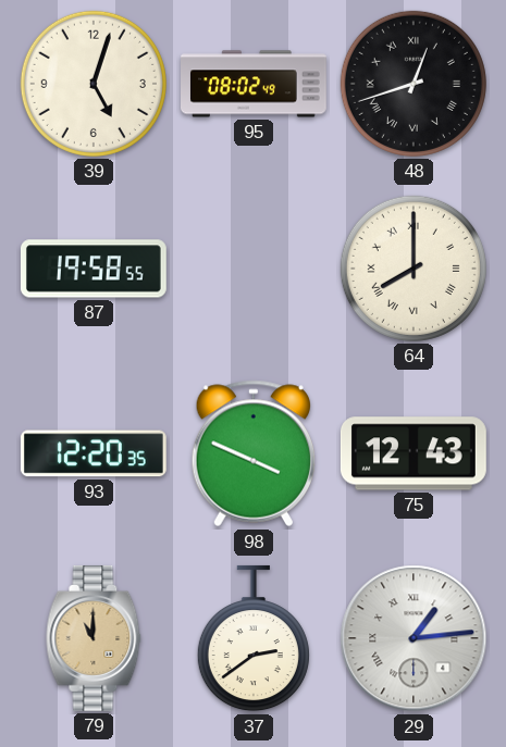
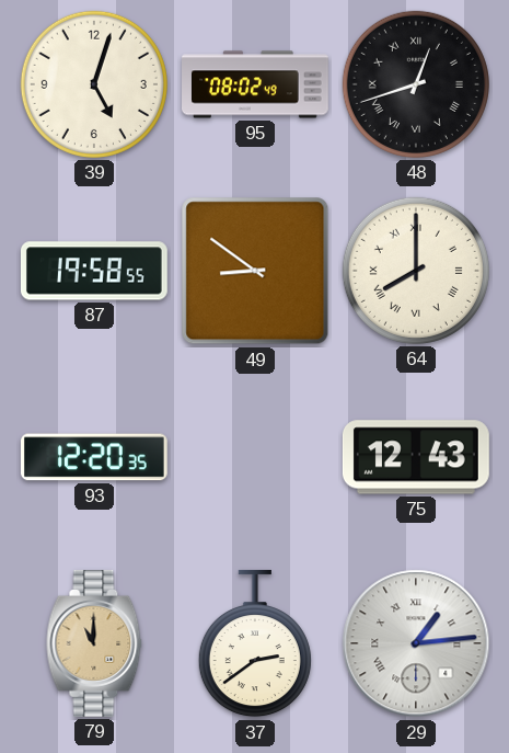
49: none -> 8:51
98: 3:49 -> none
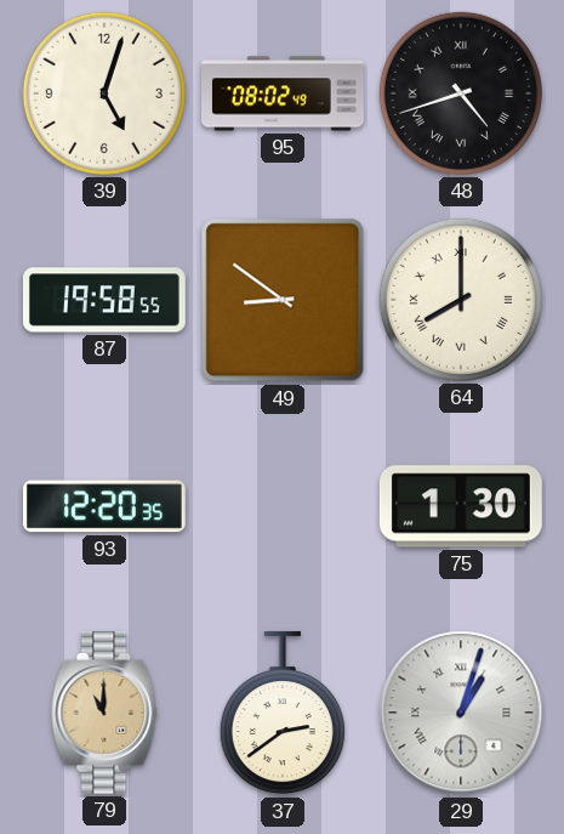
48: 12:42 -> 4:42
75: 12:43 -> 1:30
29: 1:14 -> 1:03
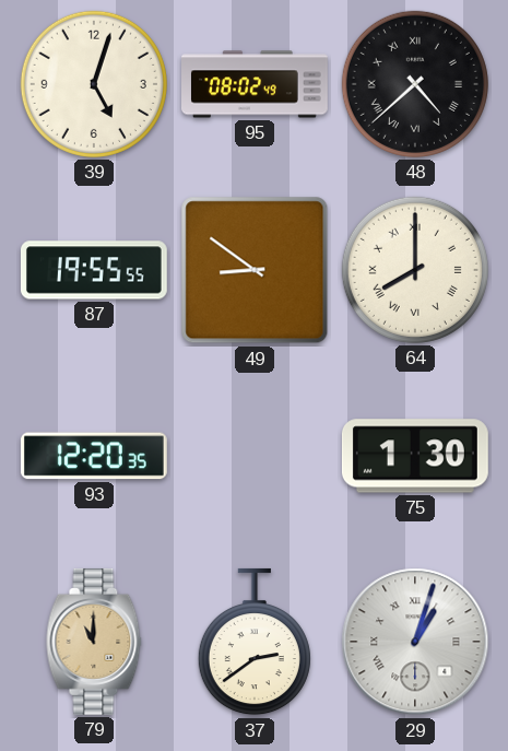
48: 4:42 -> 4:38
87: 19:58 -> 19:55
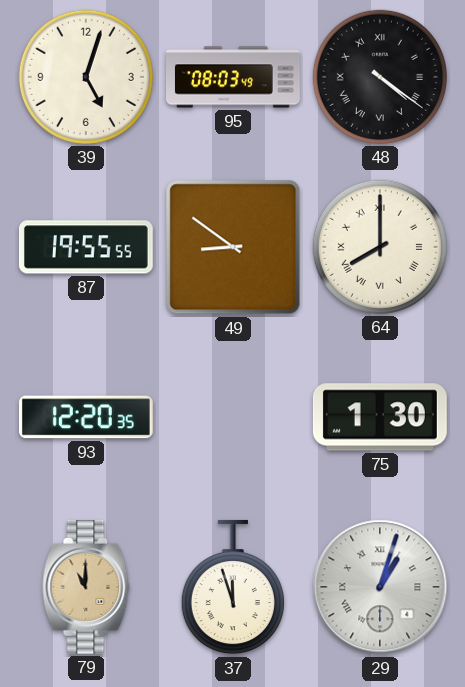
95: 08:02 -> 08:03
48: 4:38 -> 4:21
37: 2:39 -> 11:57
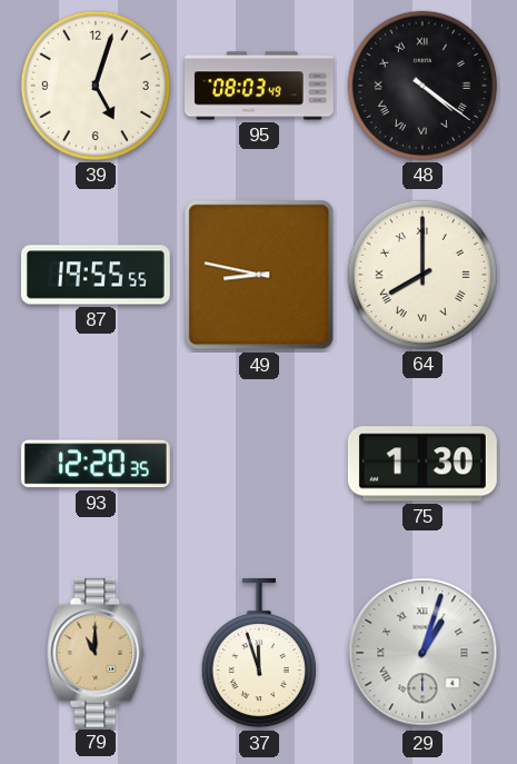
49: 8:51 -> 8:47
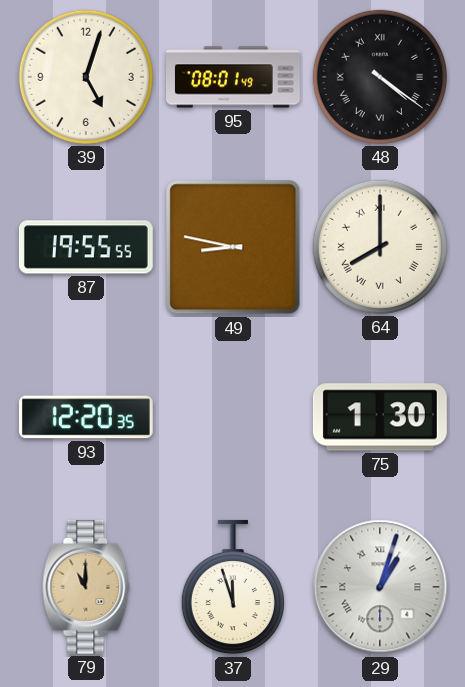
95: 08:03 -> 08:01
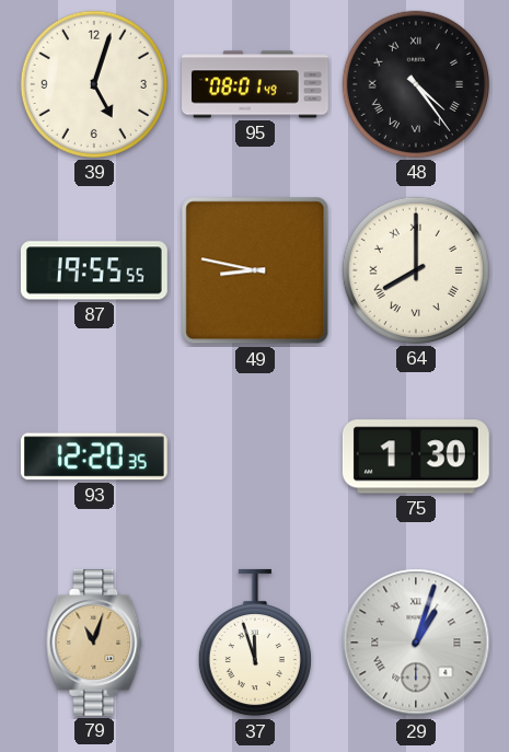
48: 4:21 -> 4:24
79: 11:00 -> 11:03
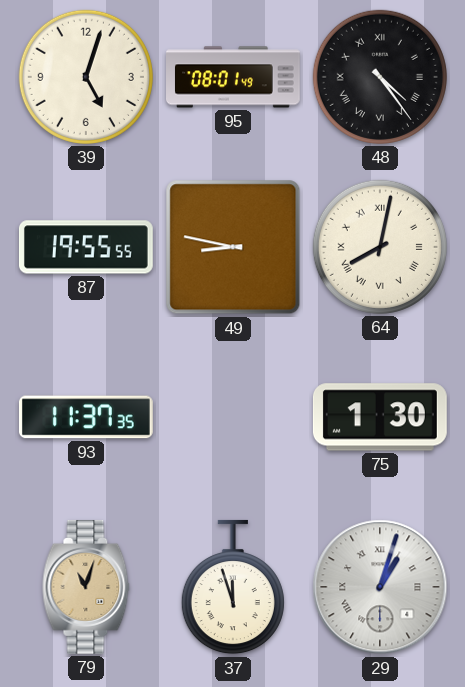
64: 8:00 -> 8:02
93: 12:20 -> 11:37
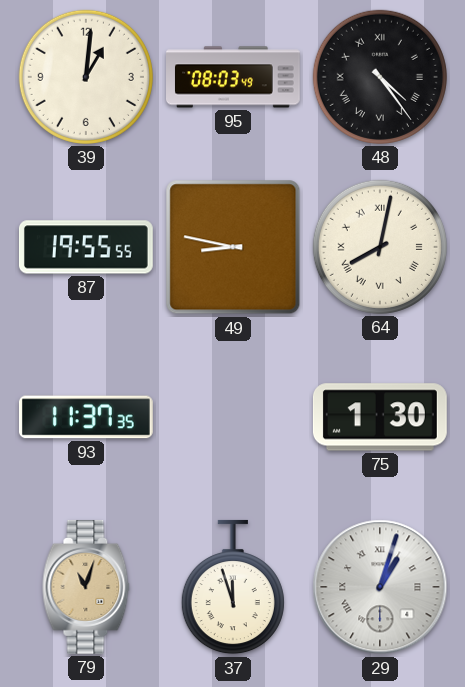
39: 5:03 -> 1:01
95: 08:01 -> 08:03
